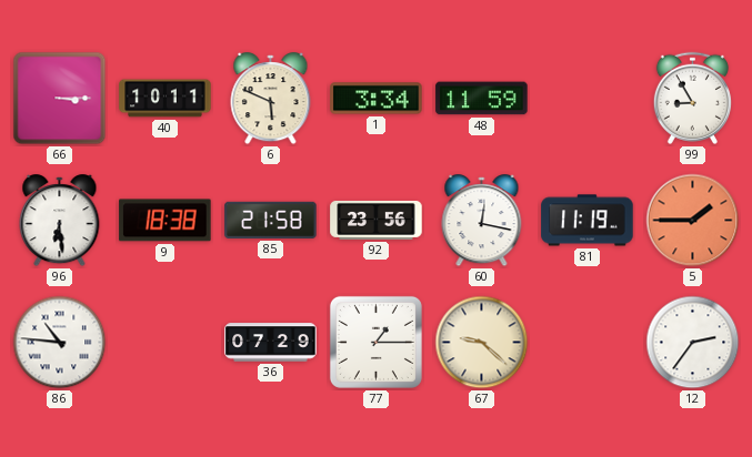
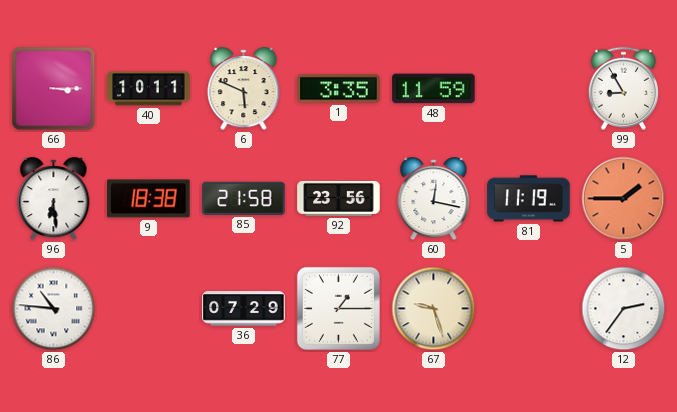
1: 3:34 -> 3:35
67: 9:22 -> 9:27
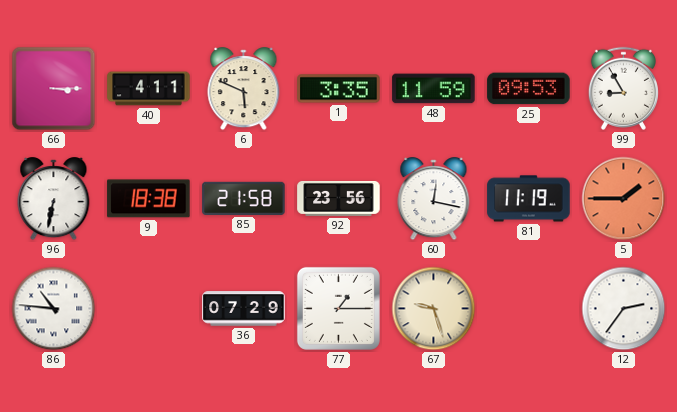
40: 10:11 -> 4:11
25: none -> 09:53
96: 6:29 -> 6:32
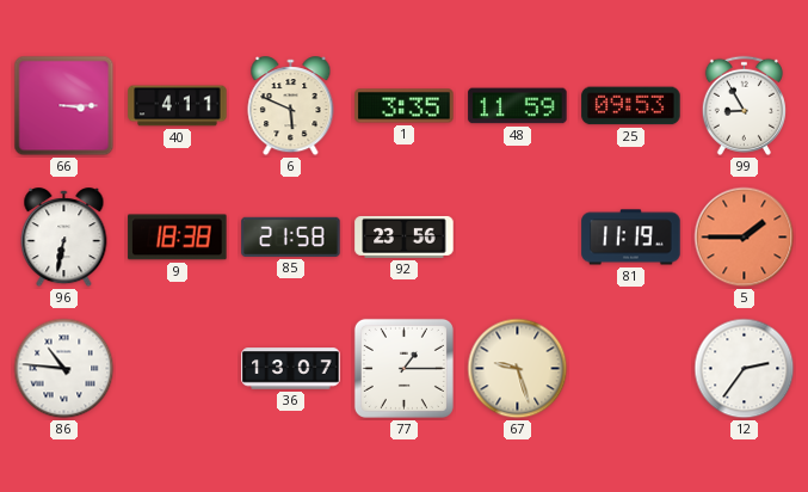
60: 12:17 -> none
36: 07:29 -> 13:07
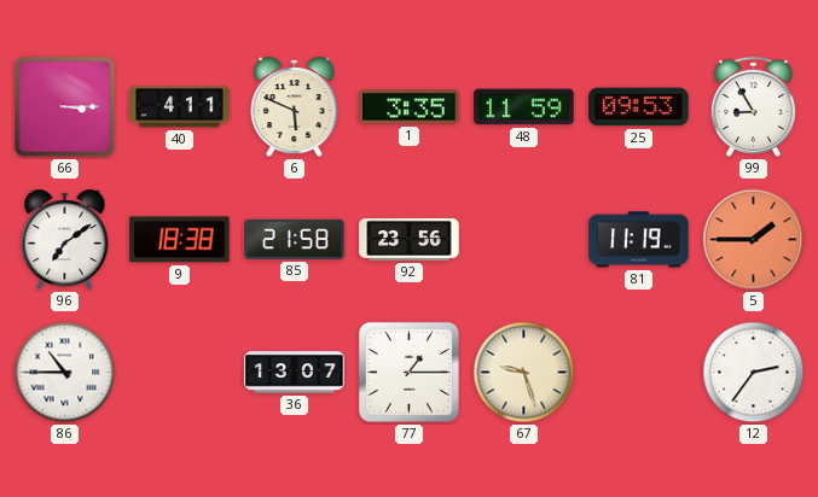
96: 6:32 -> 7:09
86: 10:46 -> 10:45
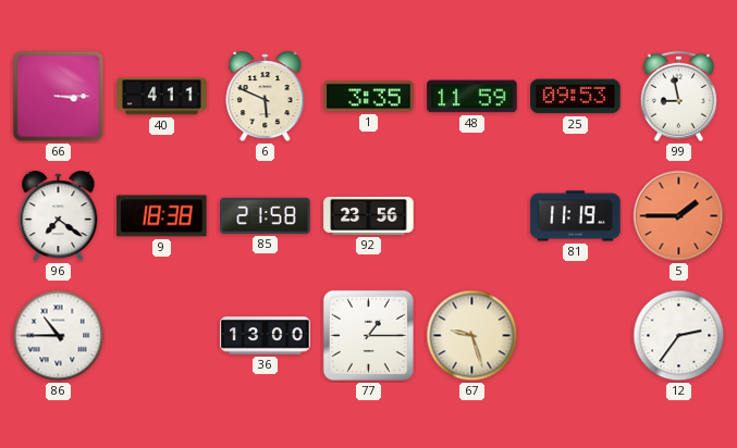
99: 8:55 -> 8:58
96: 7:09 -> 7:21
36: 13:07 -> 13:00
